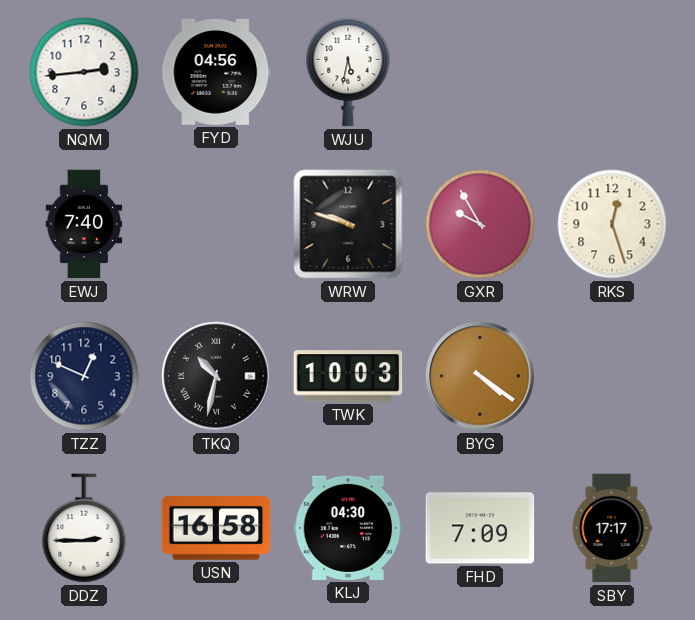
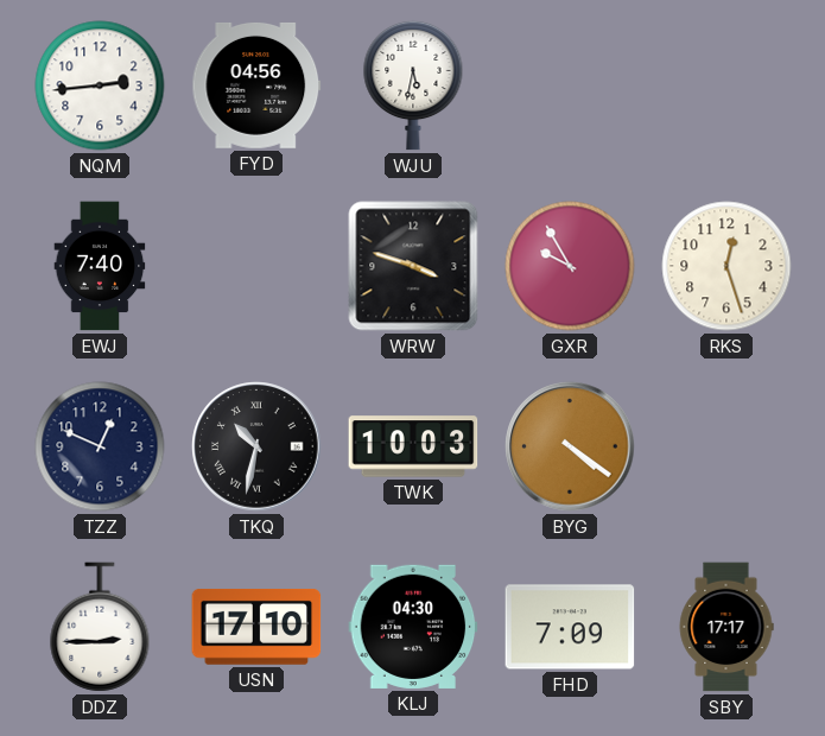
WRW: 9:48 -> 3:48
USN: 16:58 -> 17:10
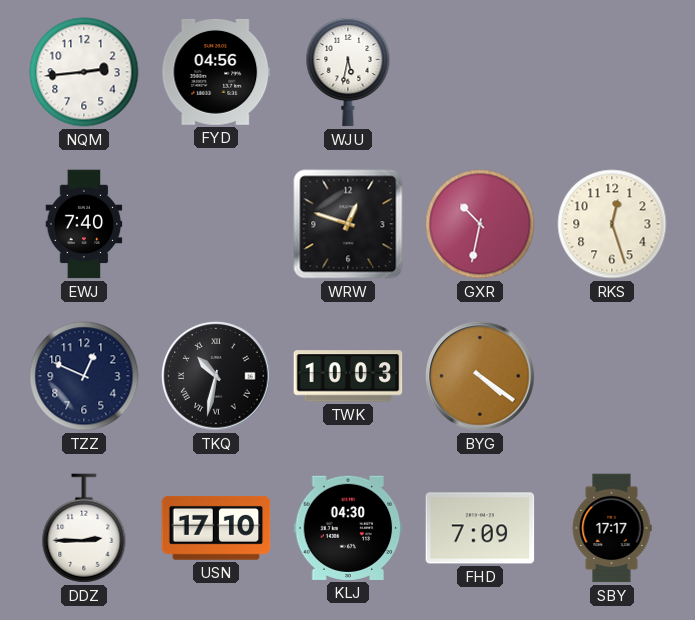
WRW: 3:48 -> 12:48
GXR: 9:55 -> 10:32
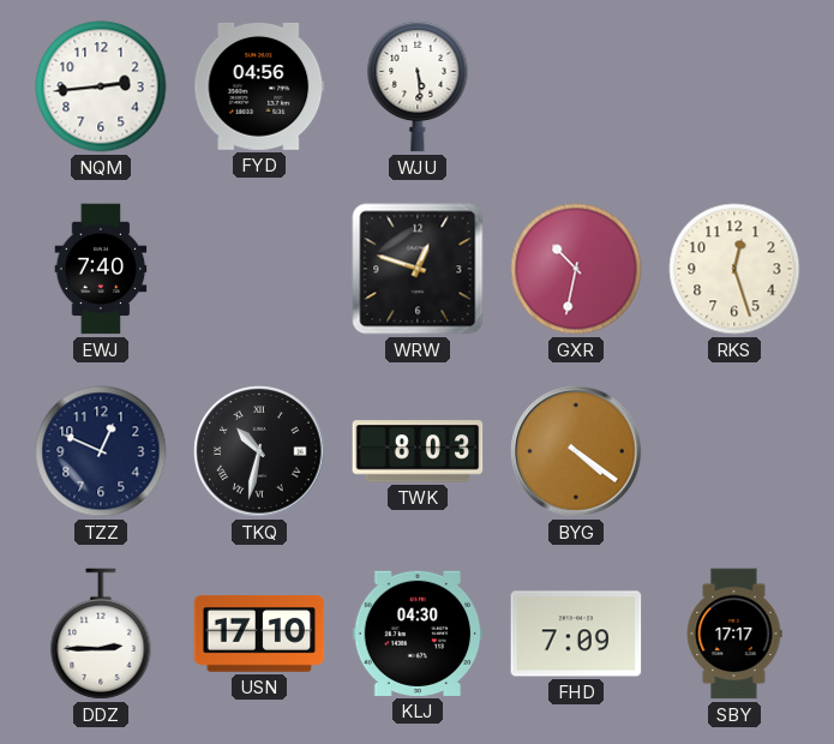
WJU: 5:32 -> 5:29
TWK: 10:03 -> 8:03
